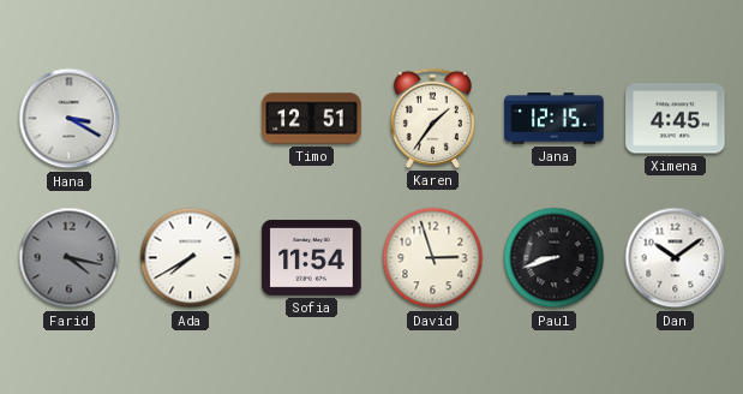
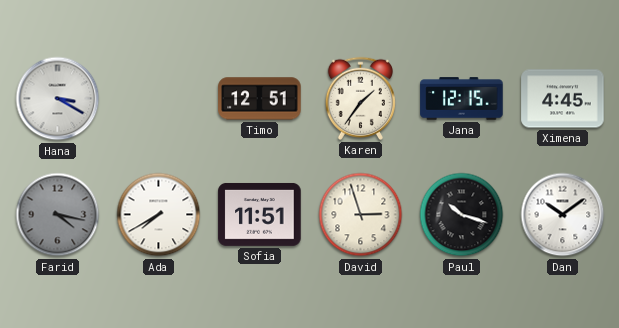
Sofia: 11:54 -> 11:51
Paul: 8:42 -> 10:18
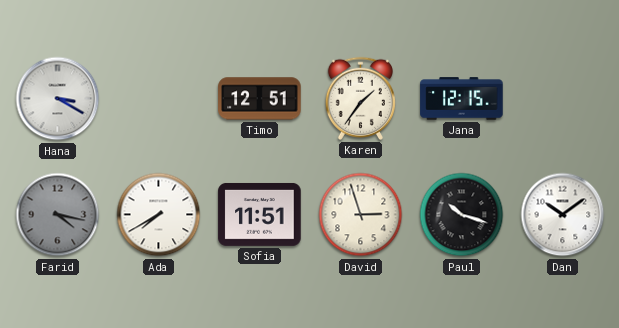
Ximena: 4:45 -> none
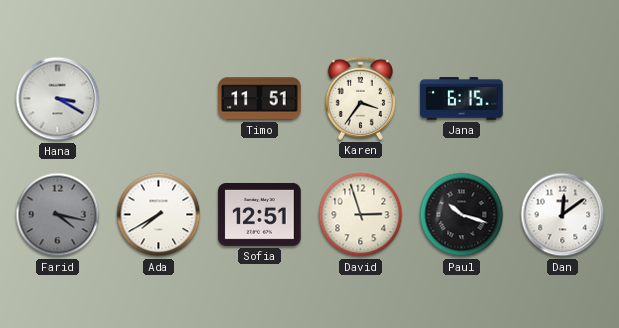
Timo: 12:51 -> 11:51
Karen: 1:36 -> 3:36
Jana: 12:15 -> 6:15
Sofia: 11:51 -> 12:51
Dan: 10:09 -> 12:09
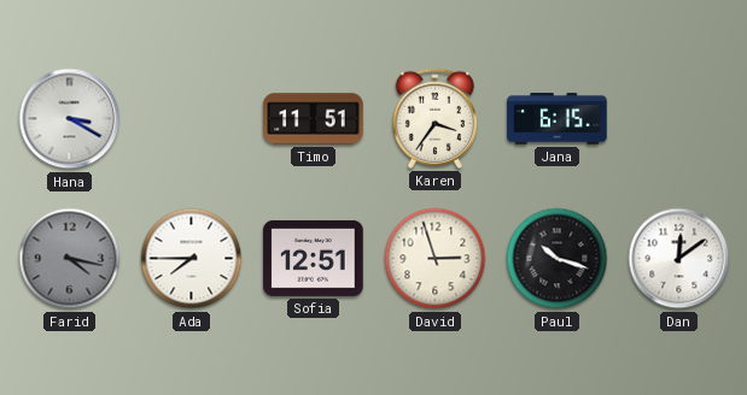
Ada: 7:40 -> 7:45
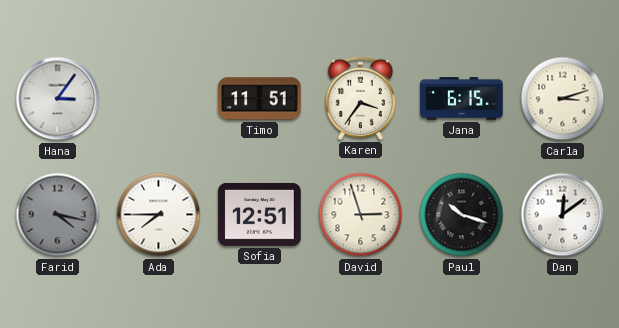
Hana: 3:20 -> 3:06
Carla: none -> 3:12
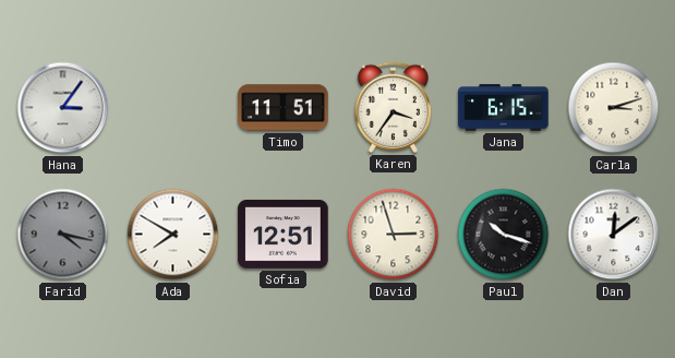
Ada: 7:45 -> 7:50
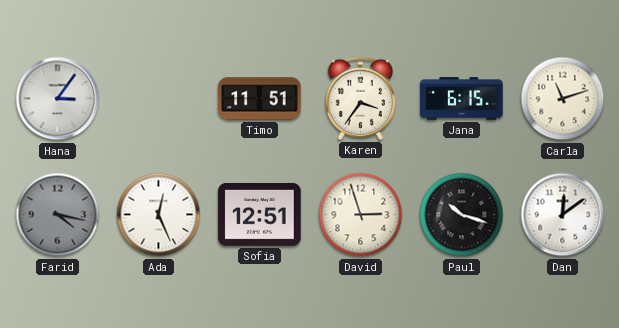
Carla: 3:12 -> 11:12
Ada: 7:50 -> 12:26
